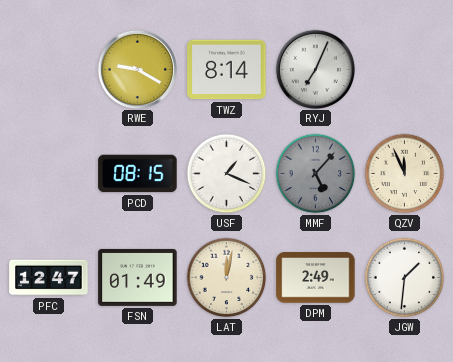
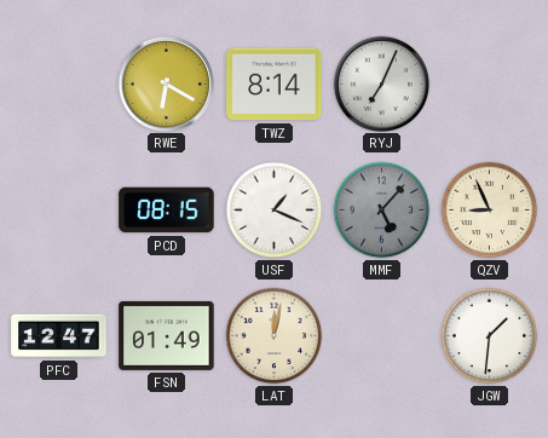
RWE: 9:20 -> 6:20
QZV: 11:56 -> 8:56
DPM: 2:49 -> none
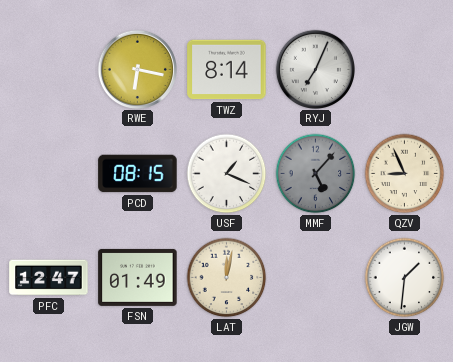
RWE: 6:20 -> 6:17
